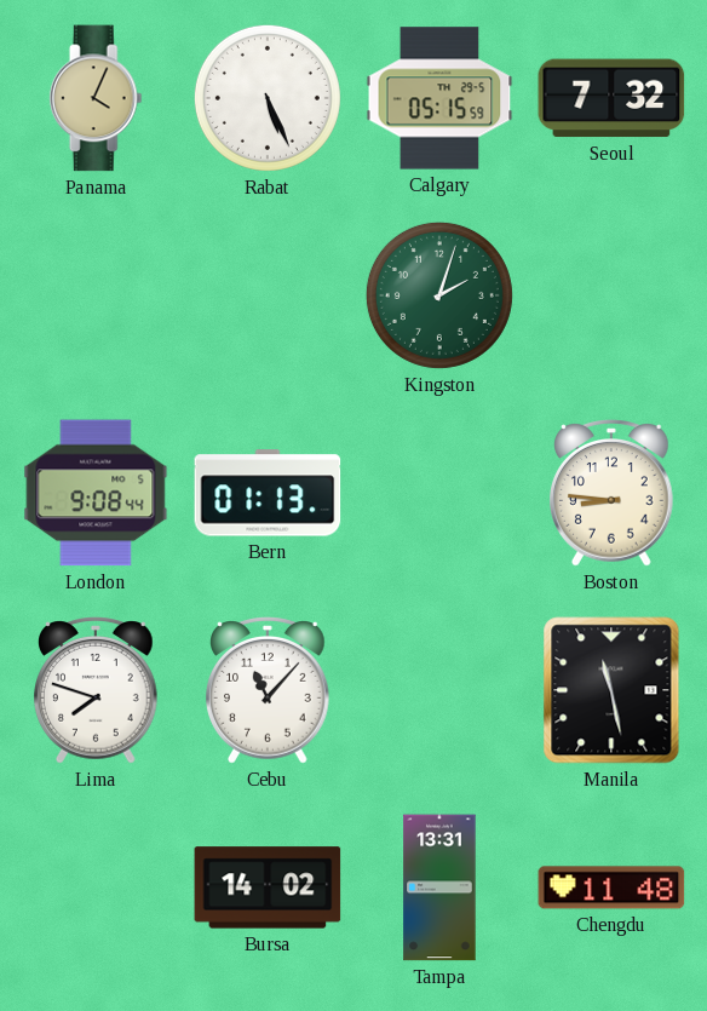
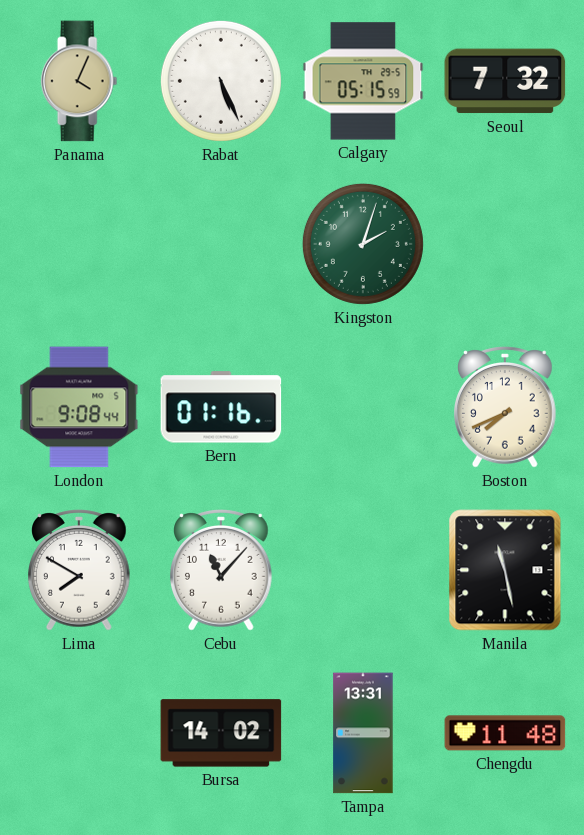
Bern: 01:13 -> 01:16
Boston: 8:46 -> 7:41
Lima: 7:48 -> 7:50
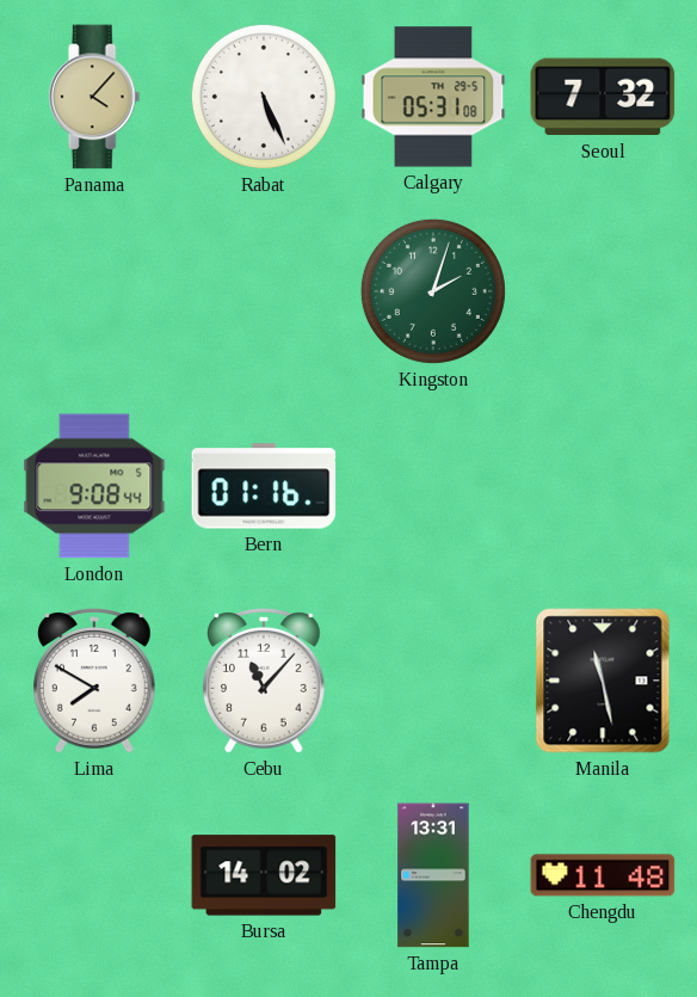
Panama: 4:04 -> 4:07
Calgary: 05:15 -> 05:31
Boston: 7:41 -> none
